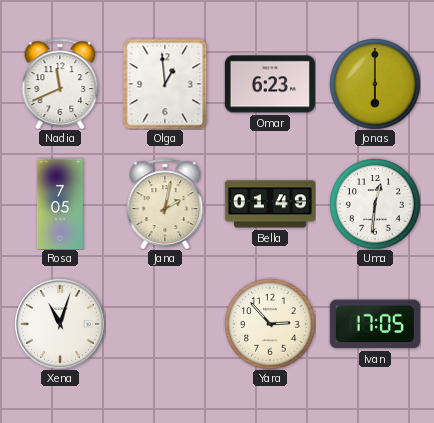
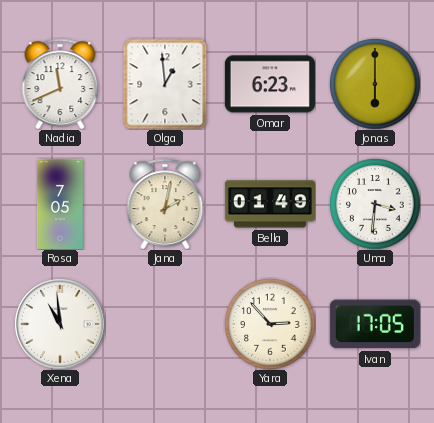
Uma: 12:31 -> 3:31
Xena: 11:03 -> 10:59
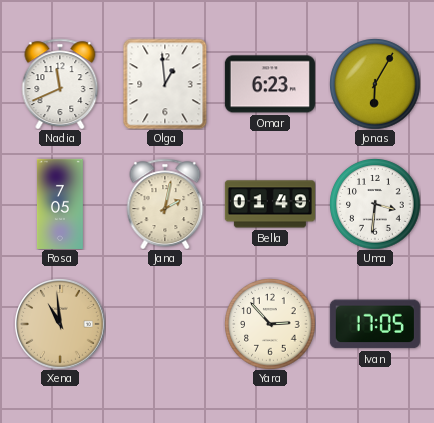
Jonas: 6:00 -> 6:05
Xena dial: white -> champagne
